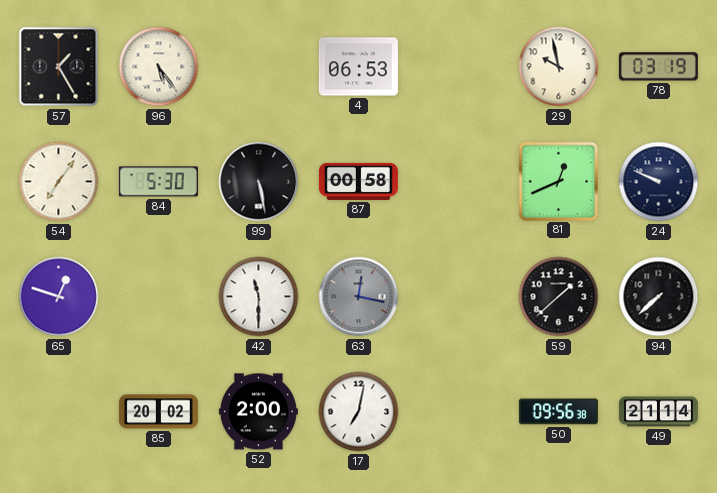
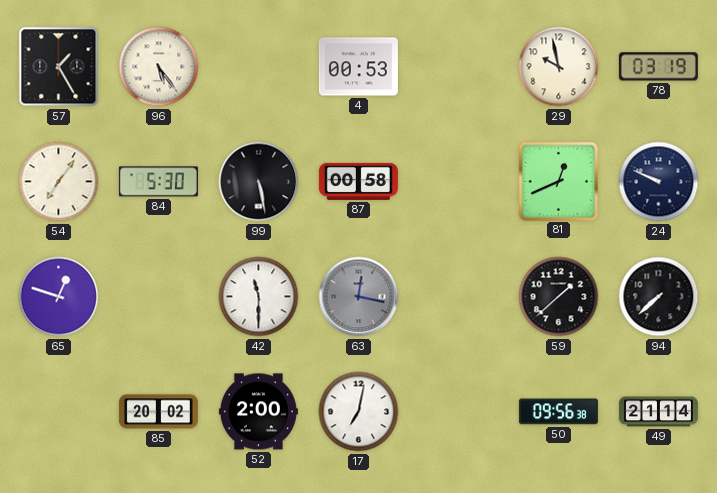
4: 06:53 -> 00:53
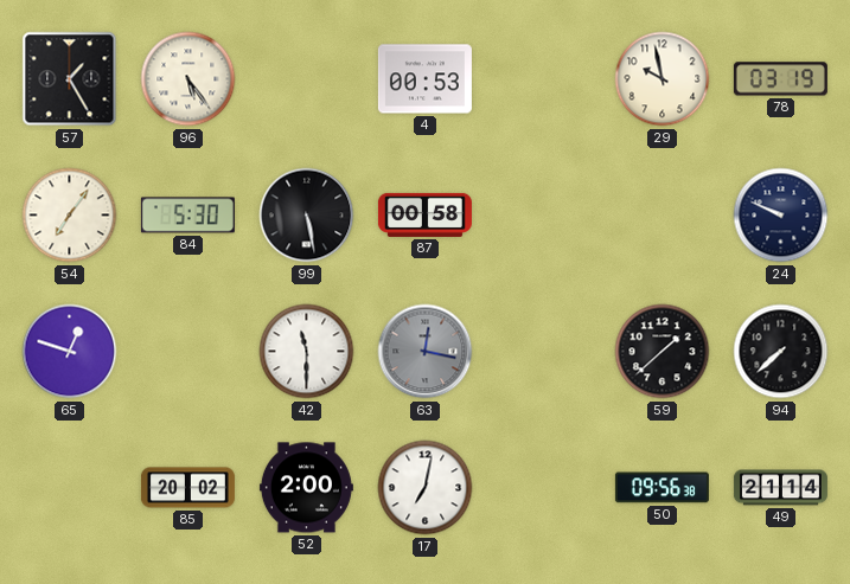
81: 12:41 -> none
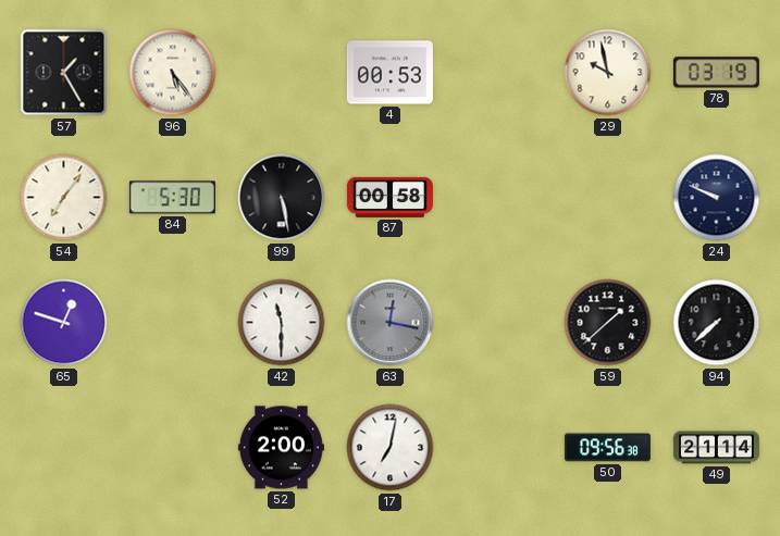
85: 20:02 -> none
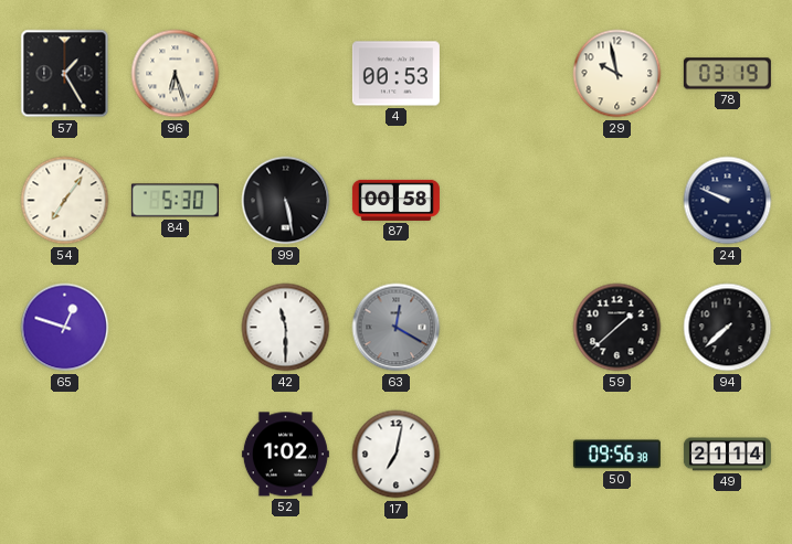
96: 5:24 -> 6:27
63: 12:17 -> 12:20
52: 2:00 -> 1:02
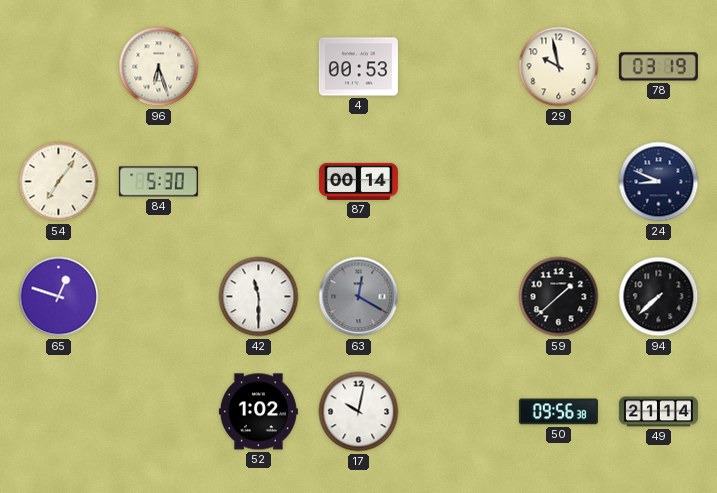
57: 1:25 -> none
99: 5:28 -> none
87: 00:58 -> 00:14
24: 9:49 -> 8:49
17: 7:02 -> 10:02
